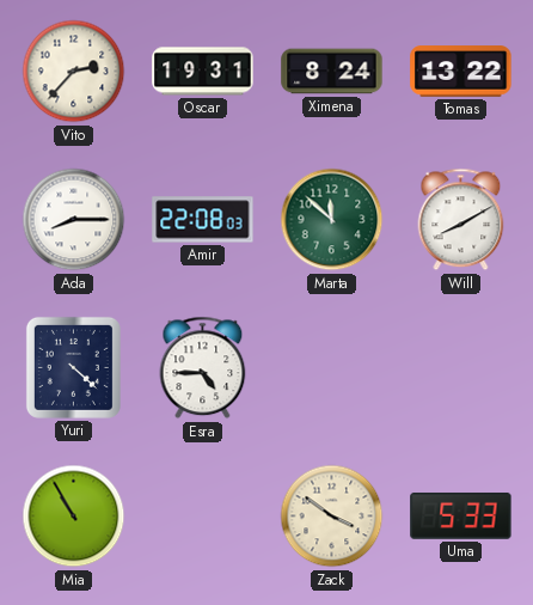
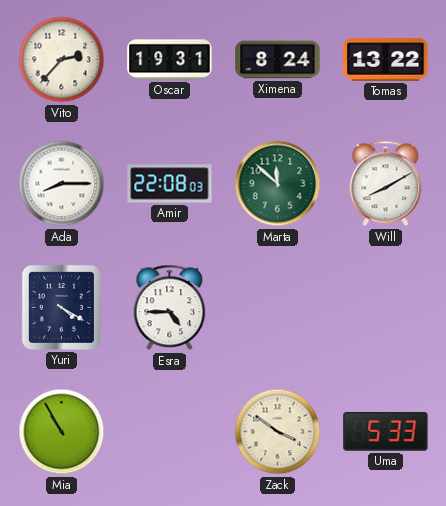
Yuri: 4:22 -> 4:20
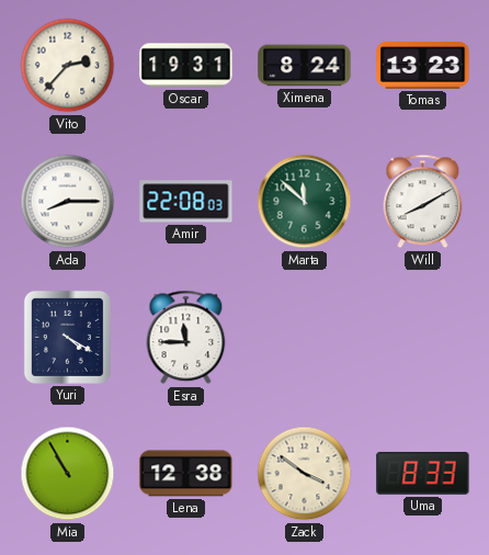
Tomas: 13:22 -> 13:23
Esra: 4:45 -> 11:45
Lena: none -> 12:38
Uma: 5:33 -> 8:33
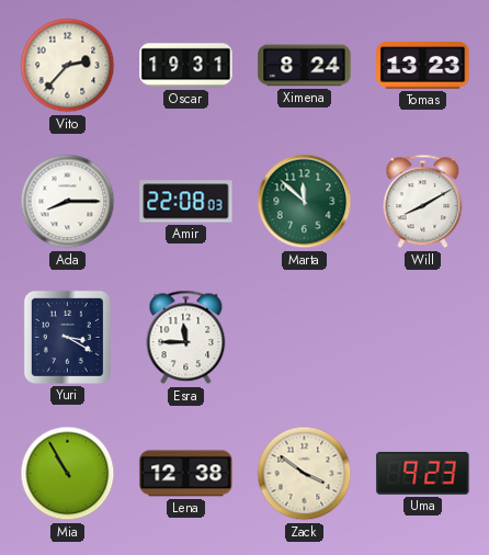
Yuri: 4:20 -> 3:20
Uma: 8:33 -> 9:23
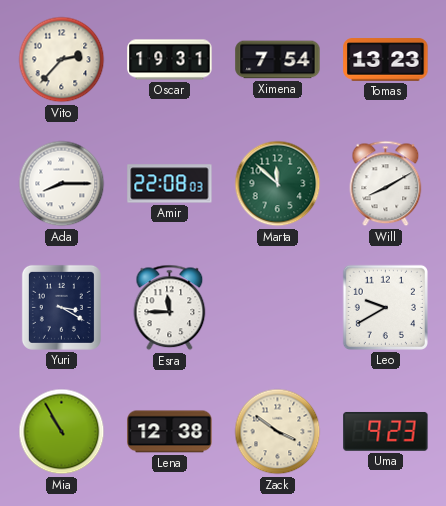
Ximena: 8:24 -> 7:54
Leo: none -> 9:40
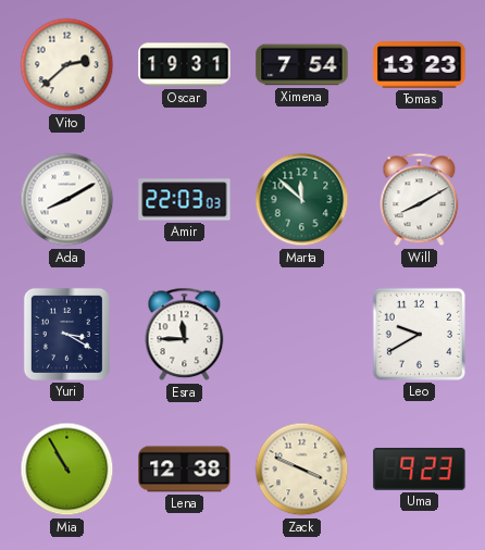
Vito: 2:37 -> 2:38
Ada: 8:15 -> 8:10
Amir: 22:08 -> 22:03
Zack: 3:51 -> 3:49
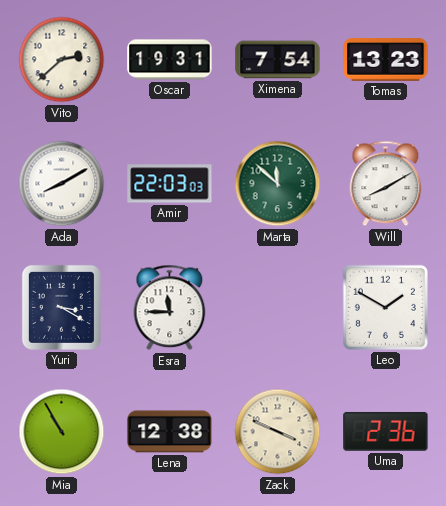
Leo: 9:40 -> 1:50
Uma: 9:23 -> 2:36
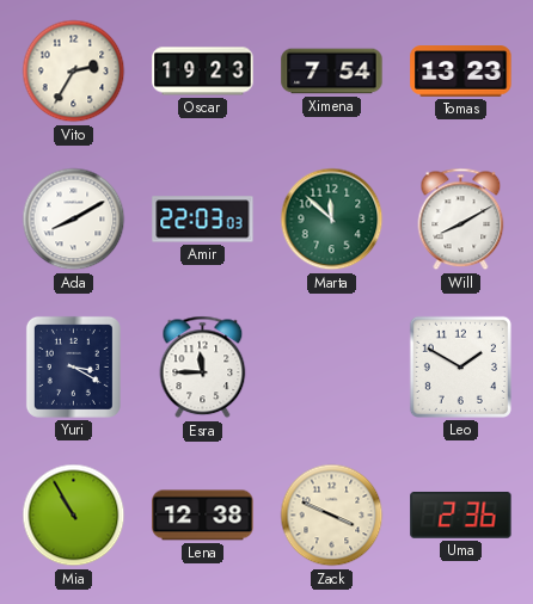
Vito: 2:38 -> 2:35
Oscar: 19:31 -> 19:23
